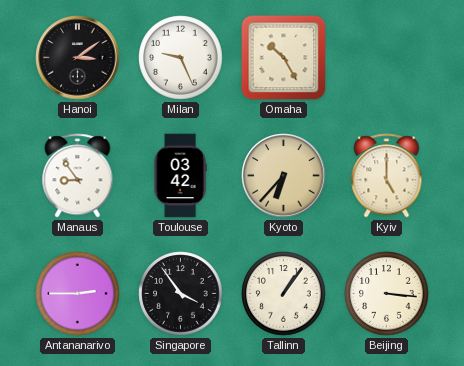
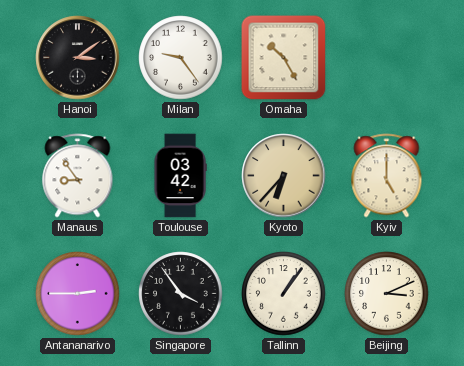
Milan: 9:26 -> 9:24
Beijing: 3:16 -> 3:11
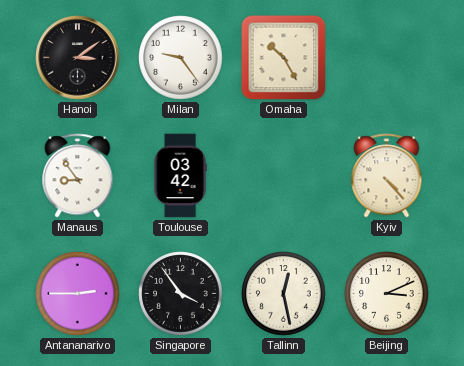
Kyoto: 6:37 -> none
Kyiv: 5:00 -> 4:23
Tallinn: 1:06 -> 12:28
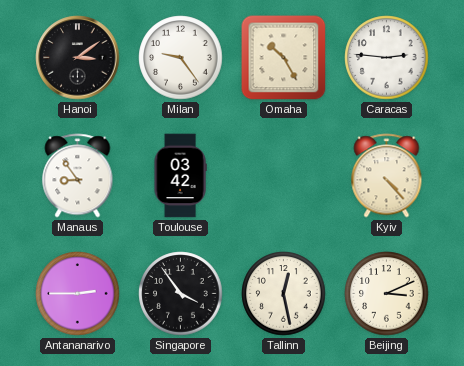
Caracas: none -> 2:46
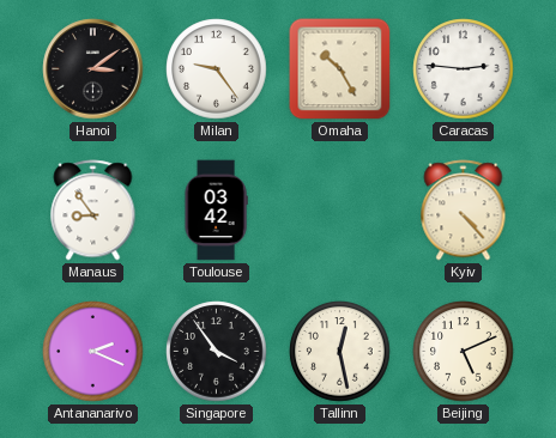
Antananarivo: 2:45 -> 2:19
Beijing: 3:11 -> 5:11
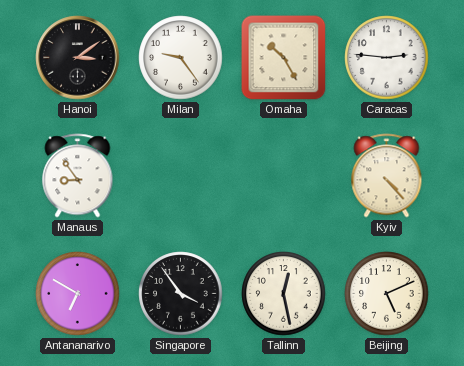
Toulouse: 03:42 -> none
Antananarivo: 2:19 -> 6:50
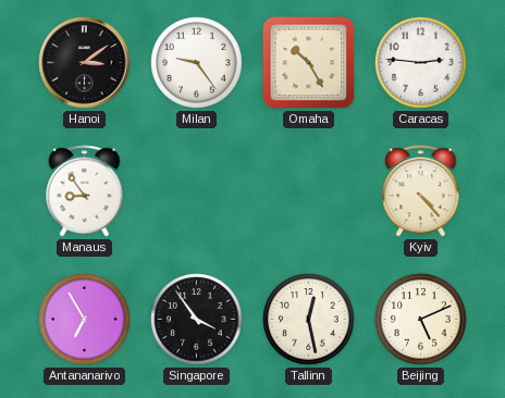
Antananarivo: 6:50 -> 6:55
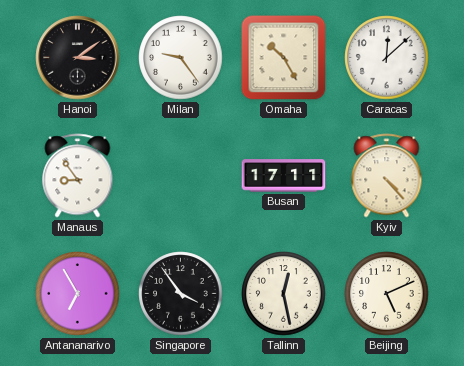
Caracas: 2:46 -> 12:08
Busan: none -> 17:11
